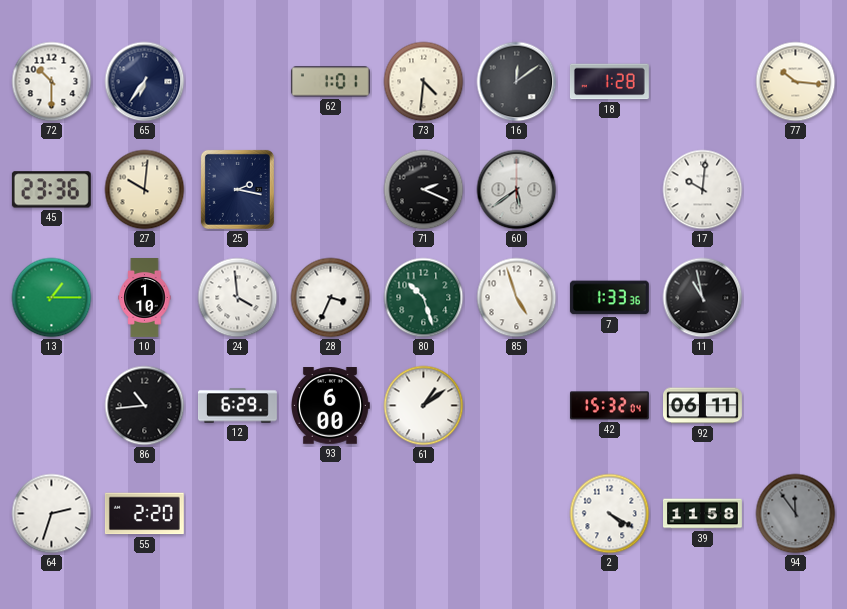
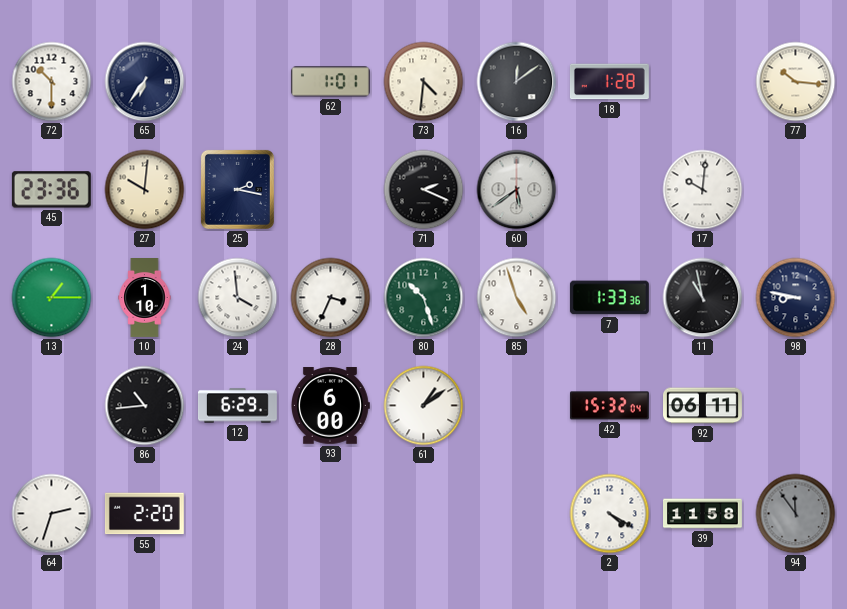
98: none -> 8:47
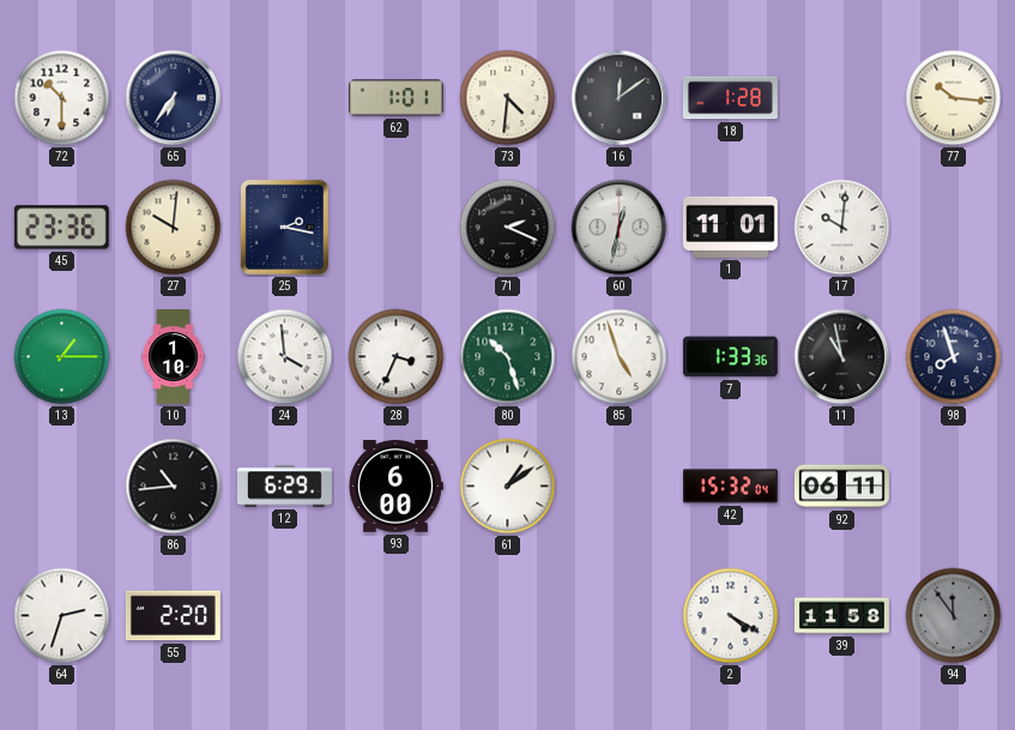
60: 5:39 -> 12:32
1: none -> 11:01
98: 8:47 -> 7:57
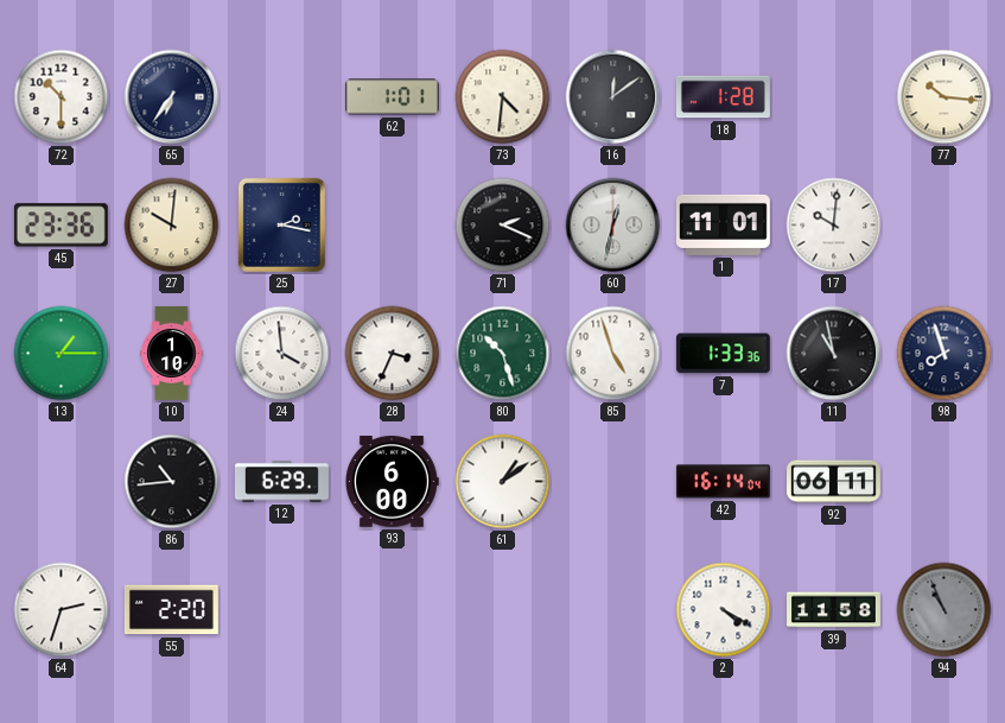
42: 15:32 -> 16:14
94: 11:54 -> 10:56
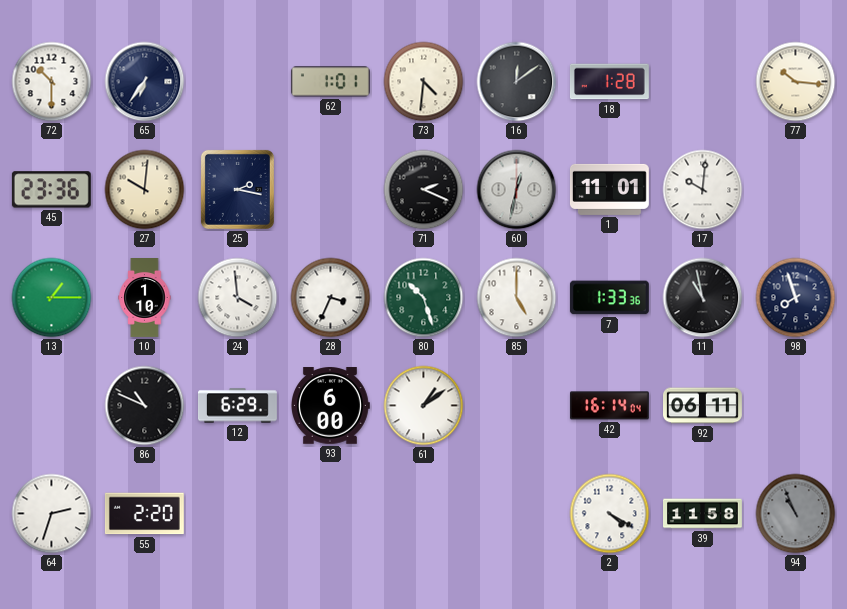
85: 4:57 -> 5:00
86: 10:44 -> 10:49
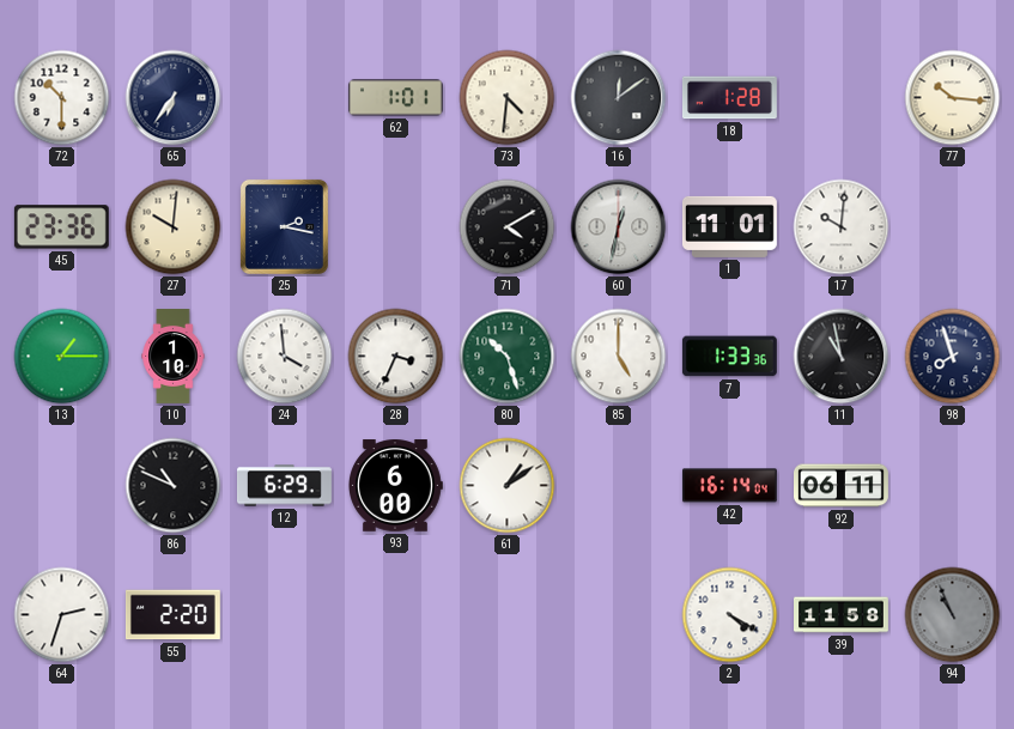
71: 2:19 -> 4:10
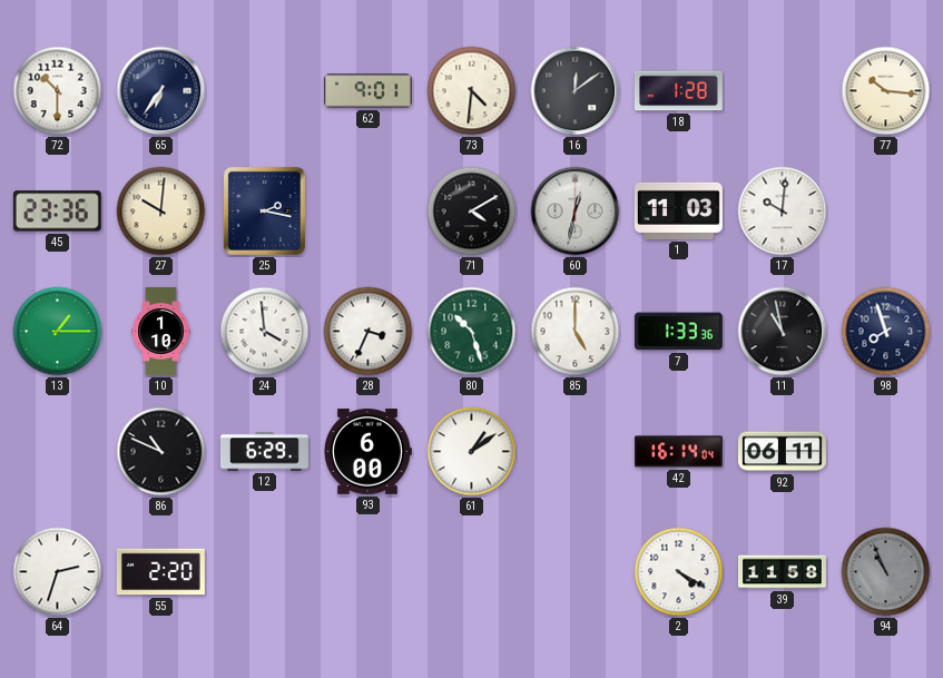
62: 1:01 -> 9:01
1: 11:01 -> 11:03
